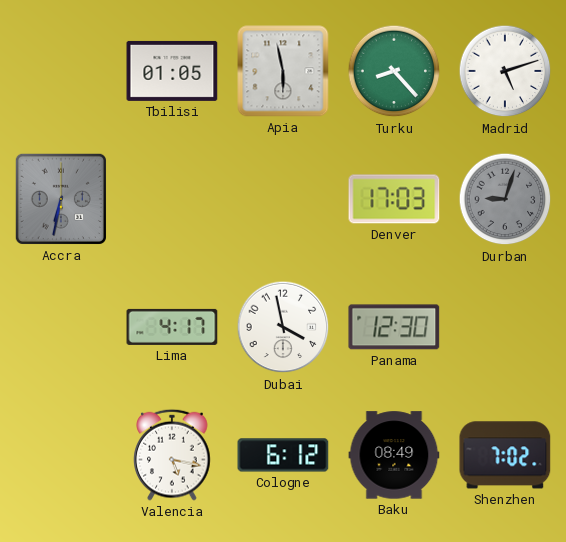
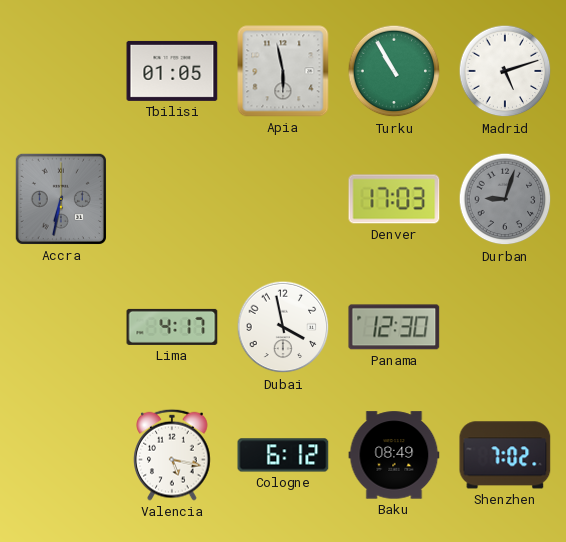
Turku: 8:23 -> 10:55
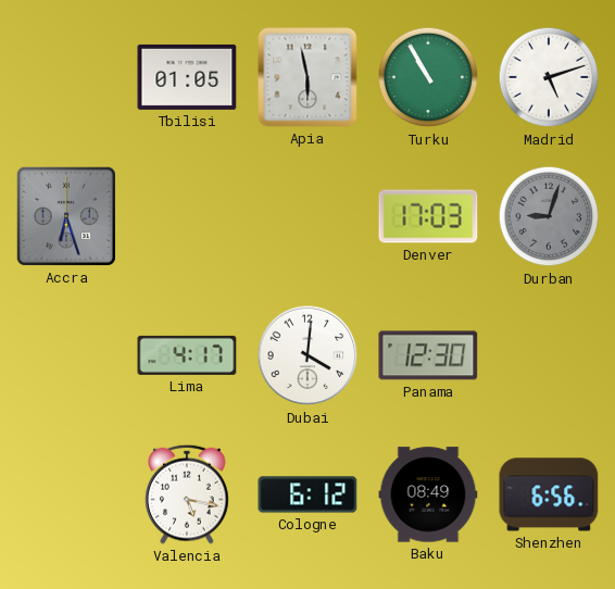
Accra: 6:32 -> 6:27
Dubai: 3:58 -> 4:01
Shenzhen: 7:02 -> 6:56
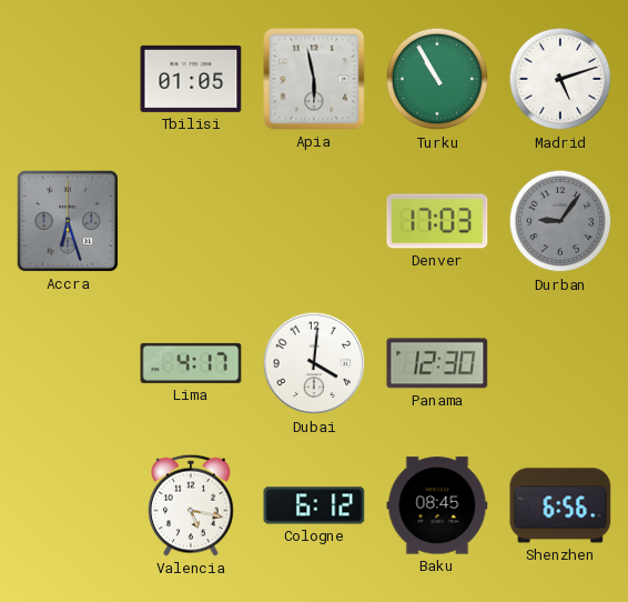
Durban: 9:03 -> 9:06
Baku: 08:49 -> 08:45
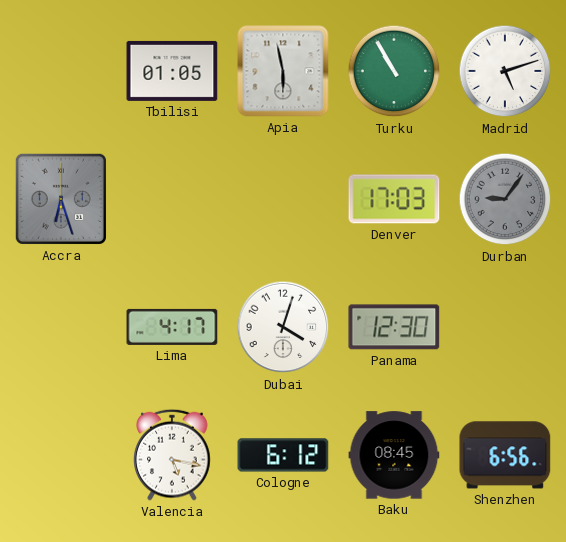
Dubai: 4:01 -> 4:03
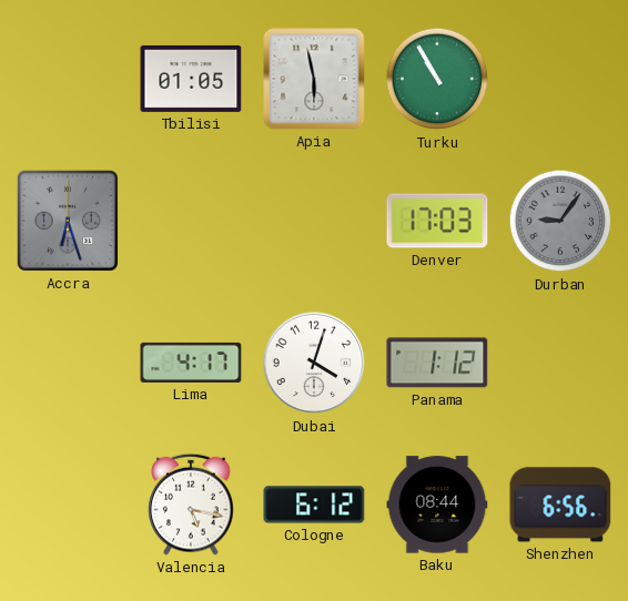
Madrid: 5:12 -> none
Panama: 12:30 -> 1:12
Baku: 08:45 -> 08:44
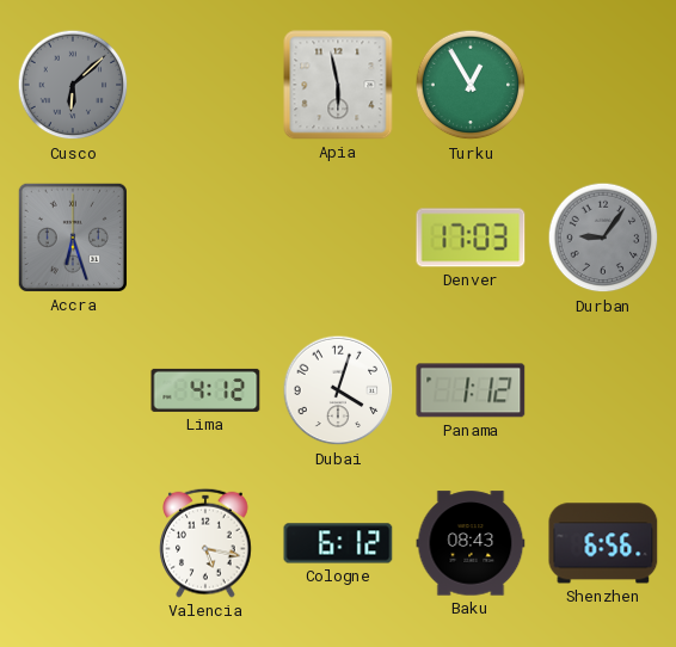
Cusco: none -> 6:08
Tbilisi: 01:05 -> none
Turku: 10:55 -> 12:55
Lima: 4:17 -> 4:12
Baku: 08:44 -> 08:43
